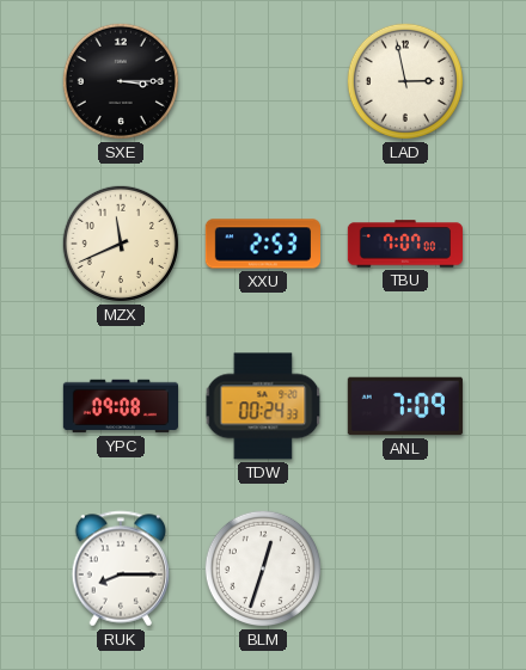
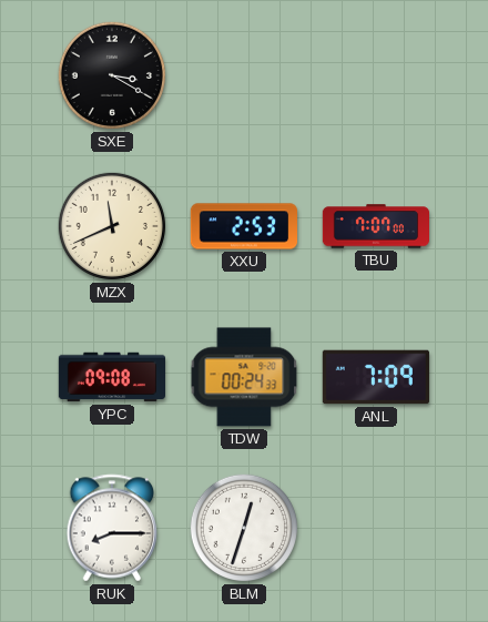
SXE: 3:15 -> 3:20
LAD: 2:58 -> none
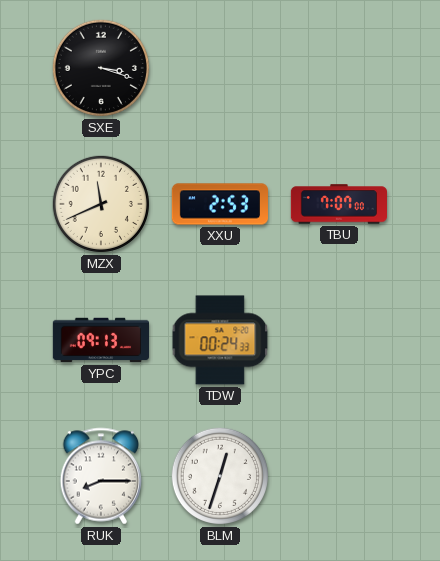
SXE: 3:20 -> 3:18
YPC: 09:08 -> 09:13
ANL: 7:09 -> none
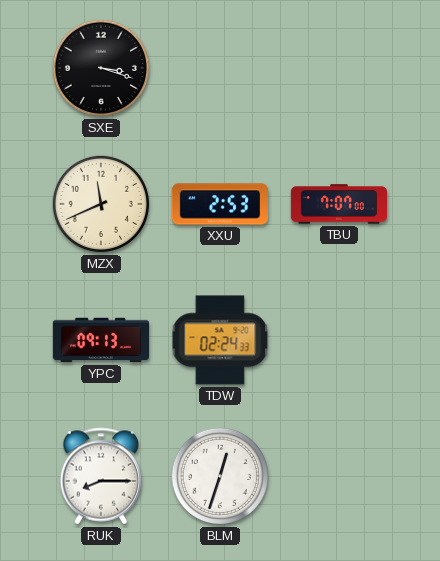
TDW: 00:24 -> 02:24
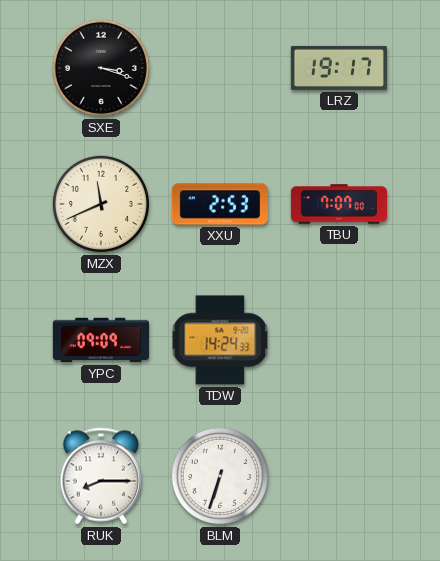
LRZ: none -> 19:17
YPC: 09:13 -> 09:09
TDW: 02:24 -> 14:24
BLM: 12:33 -> 6:33
